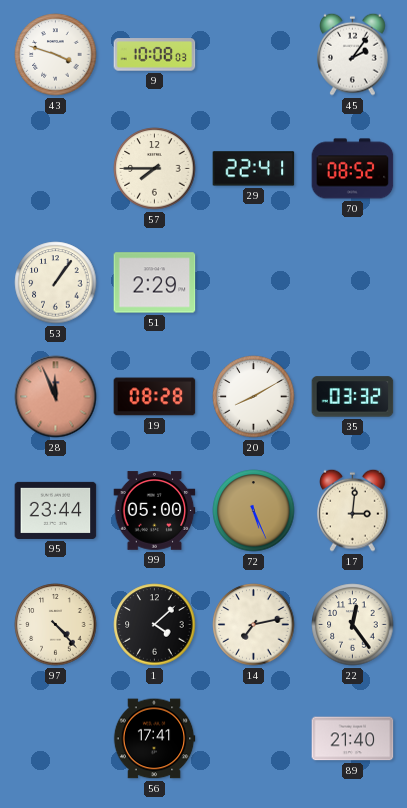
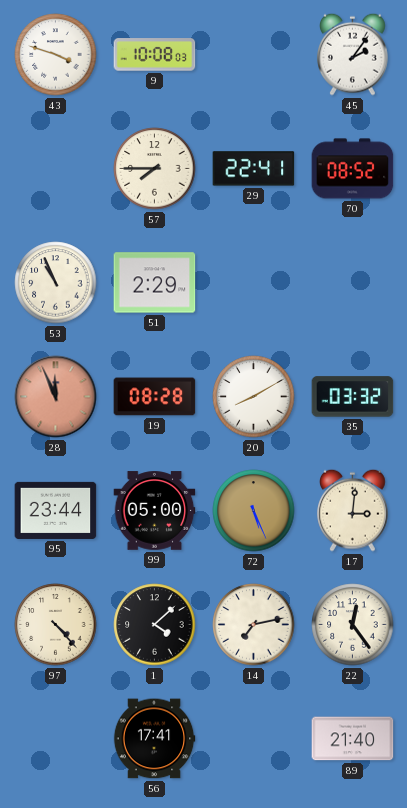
53: 1:06 -> 10:56
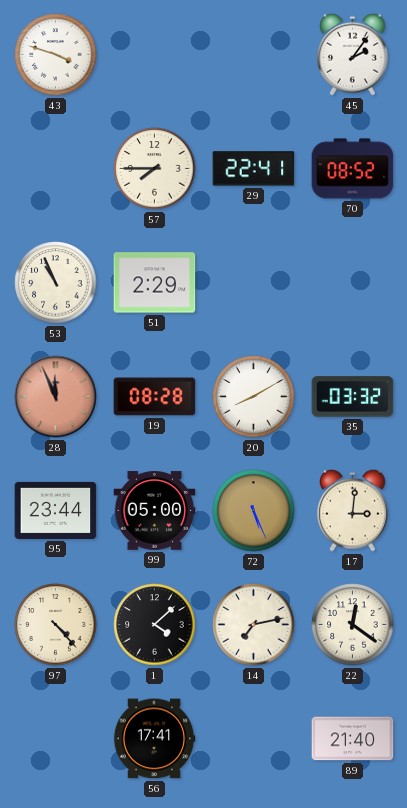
9: 10:08 -> none
22: 12:24 -> 12:21
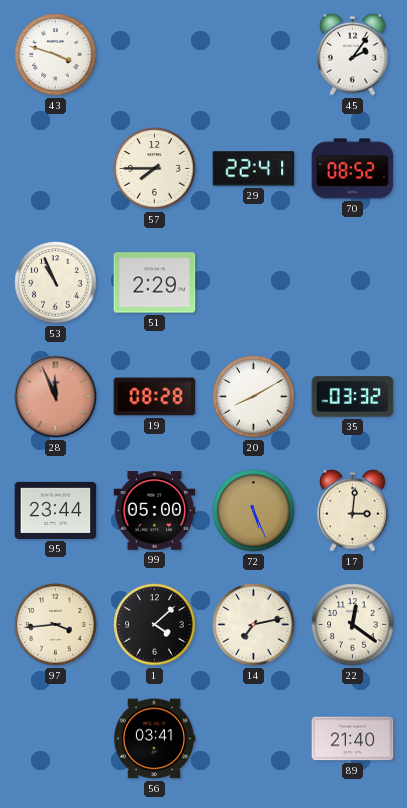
97: 4:23 -> 3:44
56: 17:41 -> 03:41
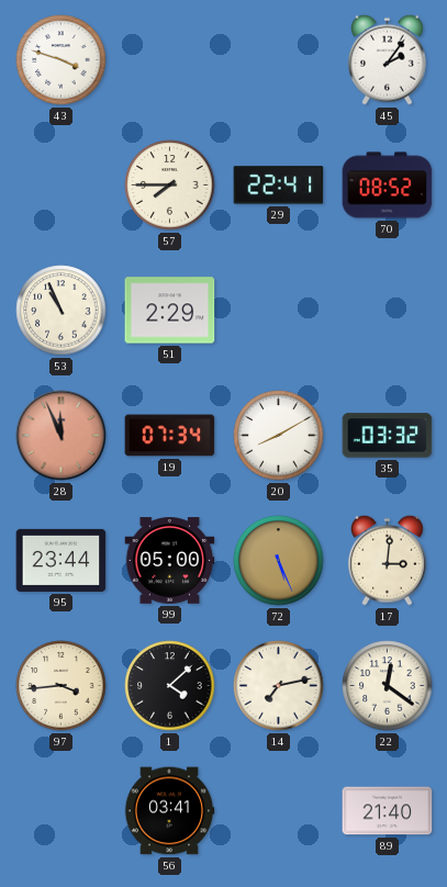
19: 08:28 -> 07:34
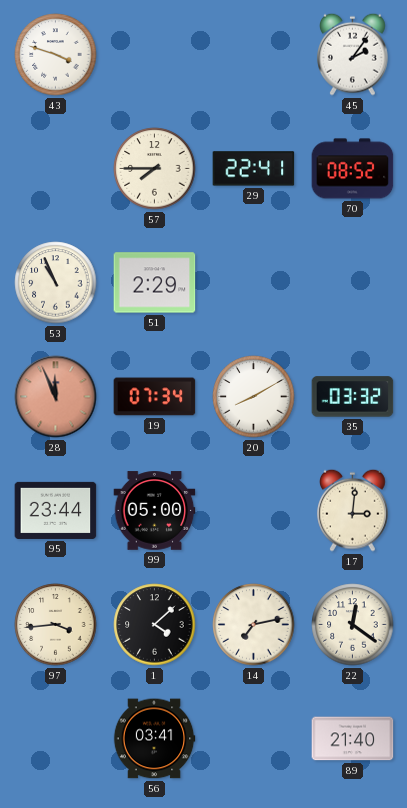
72: 5:26 -> none
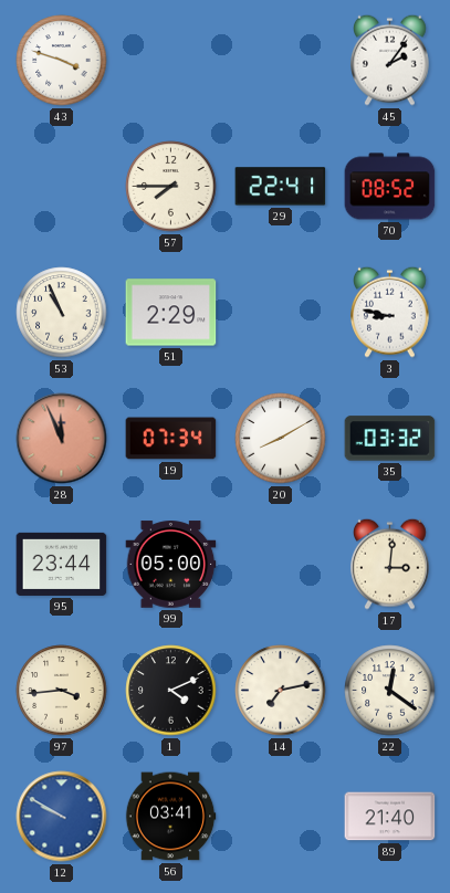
3: none -> 8:47
1: 4:08 -> 4:11
12: none -> 9:50
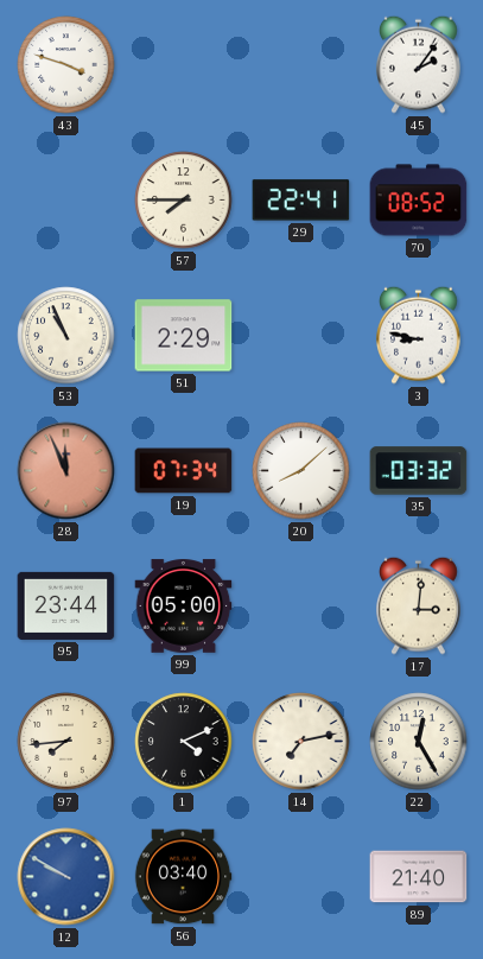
20: 8:10 -> 8:08
97: 3:44 -> 7:44
22: 12:21 -> 12:25
56: 03:41 -> 03:40
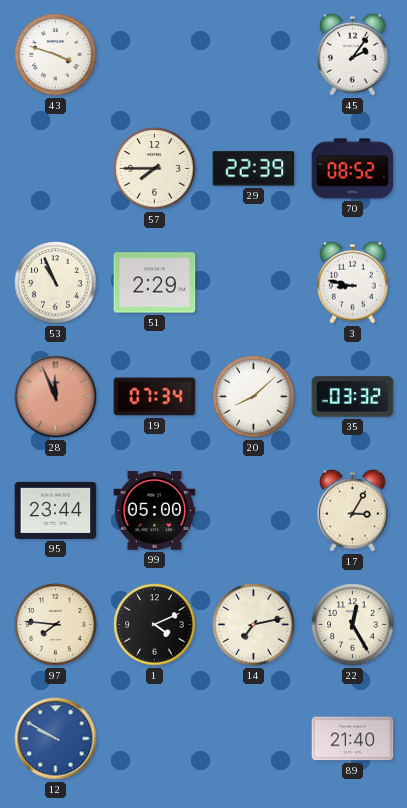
29: 22:41 -> 22:39
17: 3:01 -> 3:05
97: 7:44 -> 7:46
56: 03:40 -> none
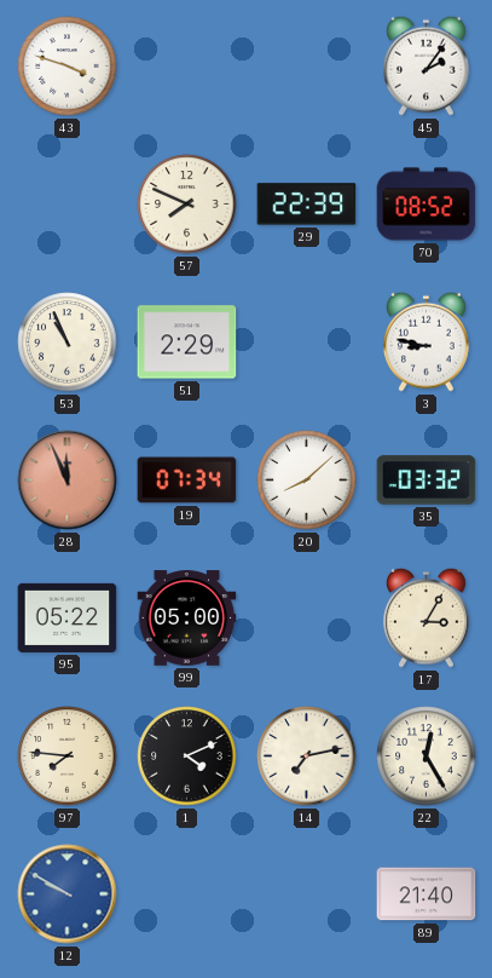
57: 7:45 -> 7:49
95: 23:44 -> 05:22
